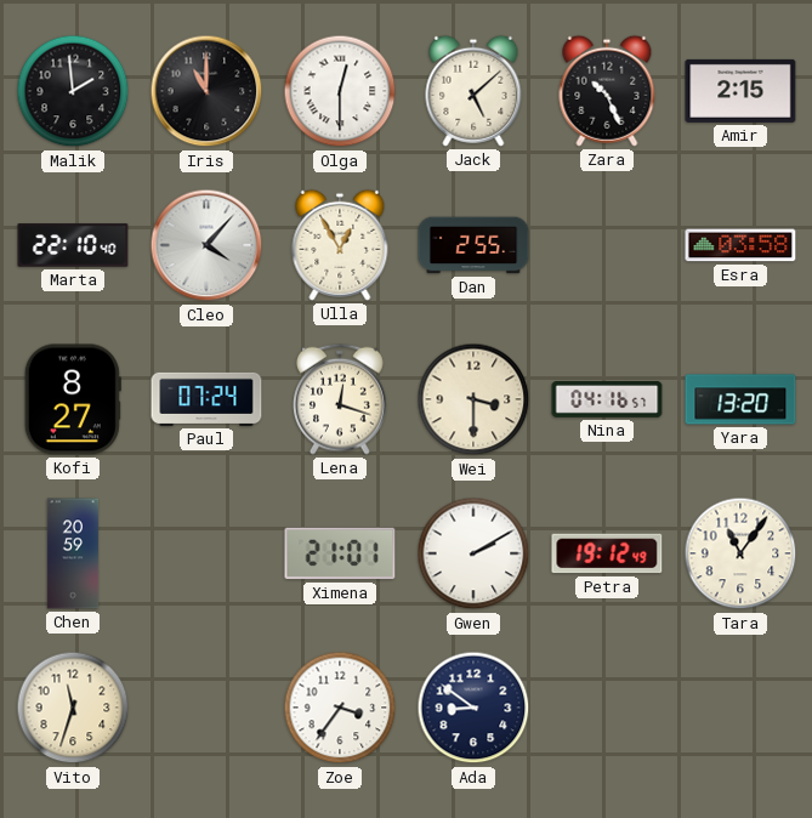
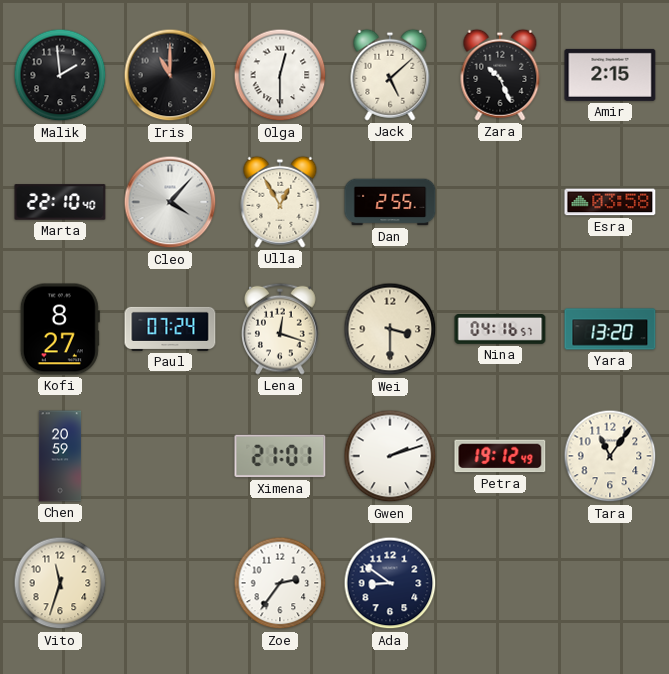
Gwen: 2:10 -> 2:12
Zoe: 3:36 -> 2:36
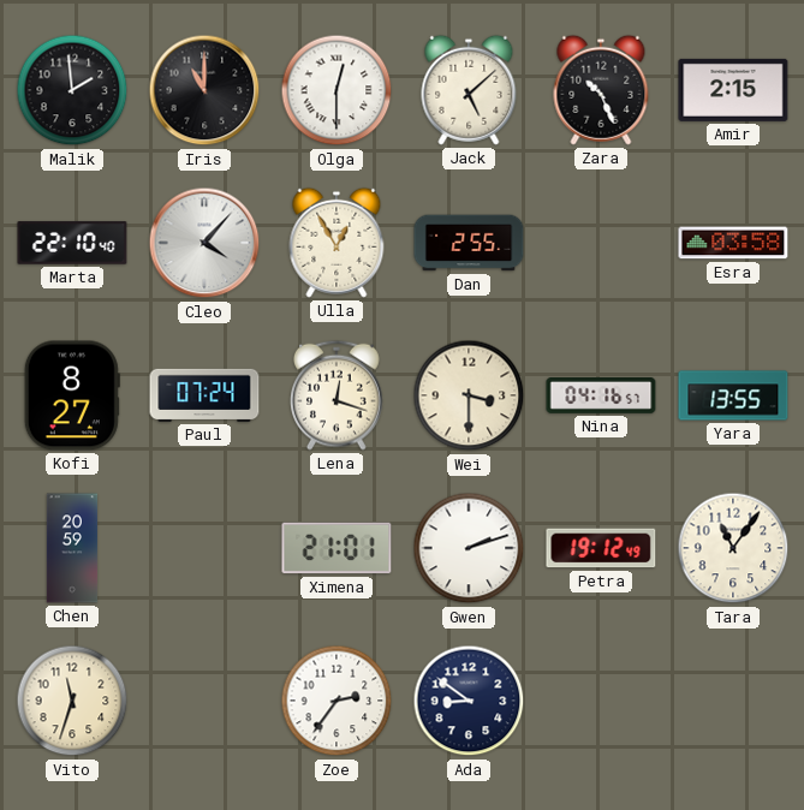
Yara: 13:20 -> 13:55
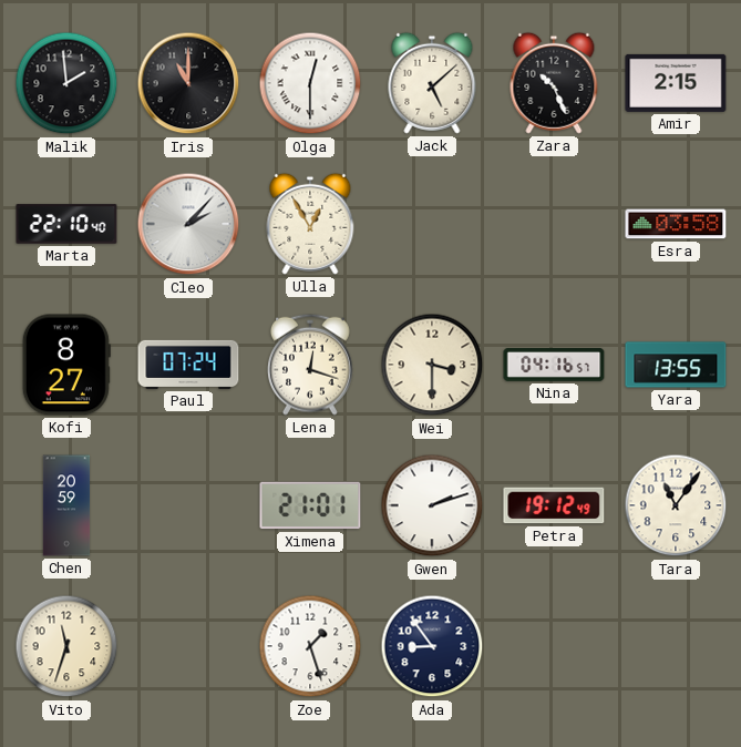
Cleo: 4:07 -> 2:07
Dan: 2:55 -> none
Zoe: 2:36 -> 1:27
Ada: 8:51 -> 8:54
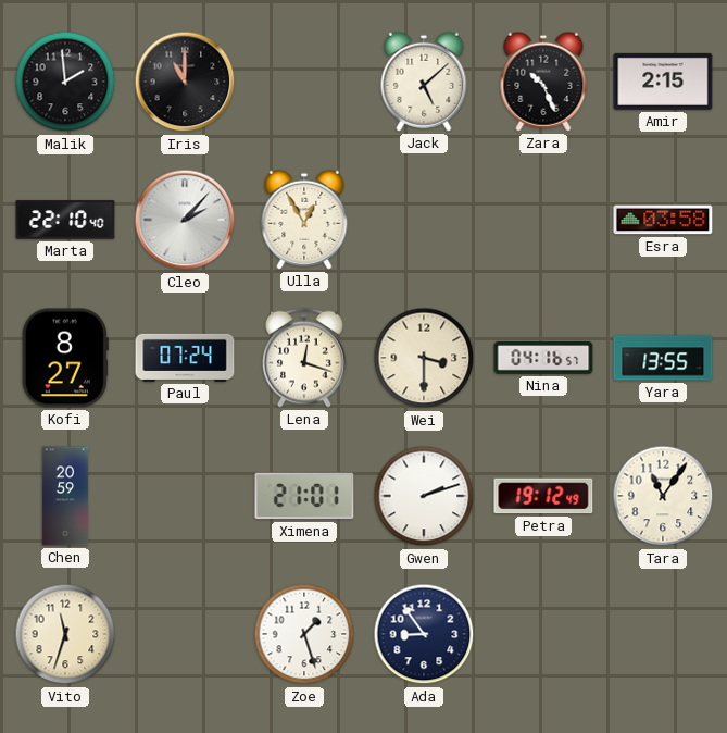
Olga: 12:30 -> none
